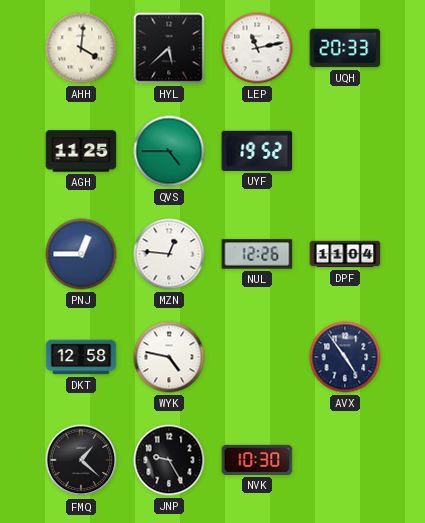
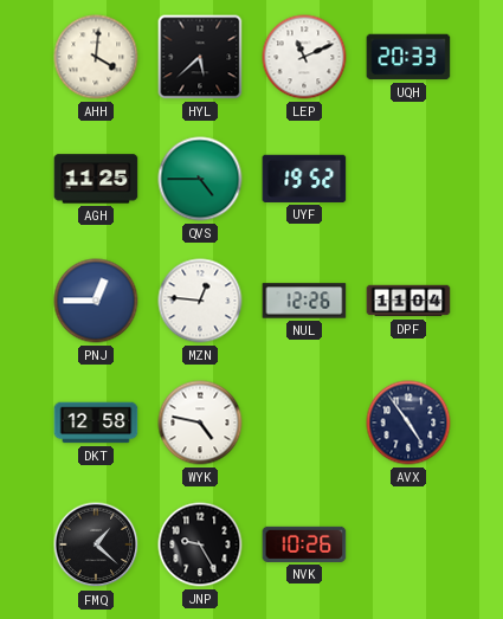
LEP: 11:13 -> 11:11
NVK: 10:30 -> 10:26
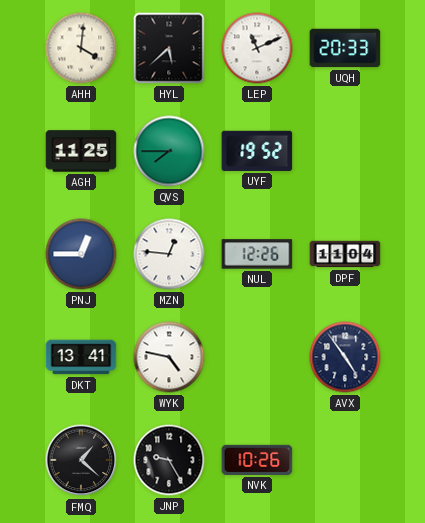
QVS: 4:45 -> 7:45
DKT: 12:58 -> 13:41
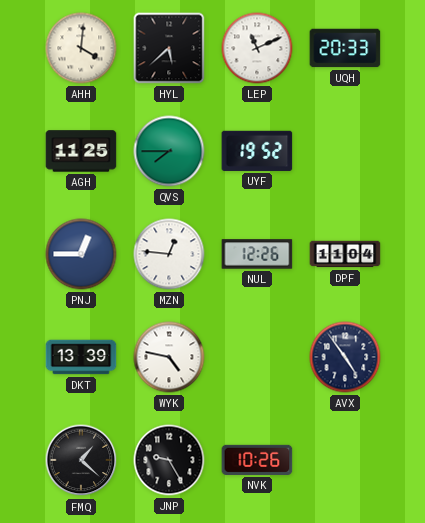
DKT: 13:41 -> 13:39
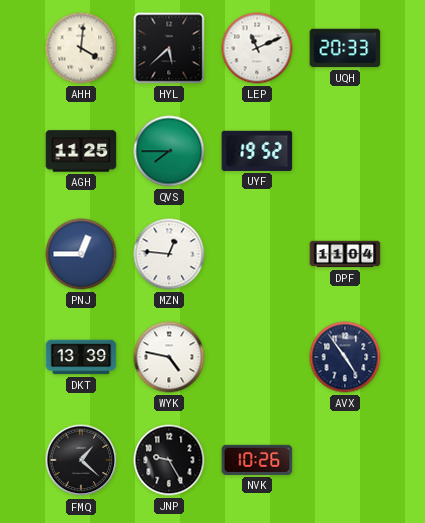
NUL: 12:26 -> none
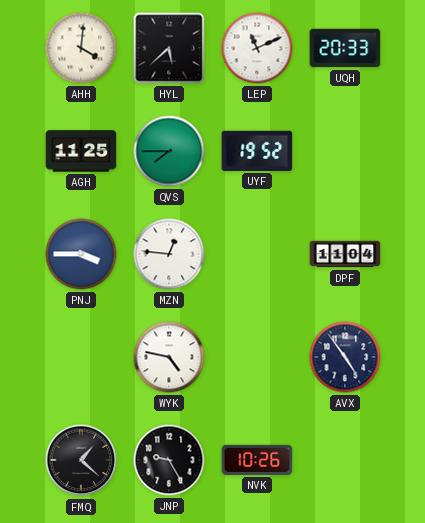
PNJ: 12:45 -> 3:45
DKT: 13:39 -> none
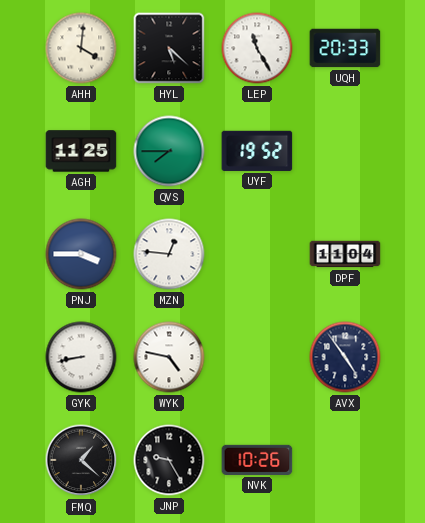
HYL: 5:38 -> 5:22
LEP: 11:11 -> 11:25
GYK: none -> 8:43
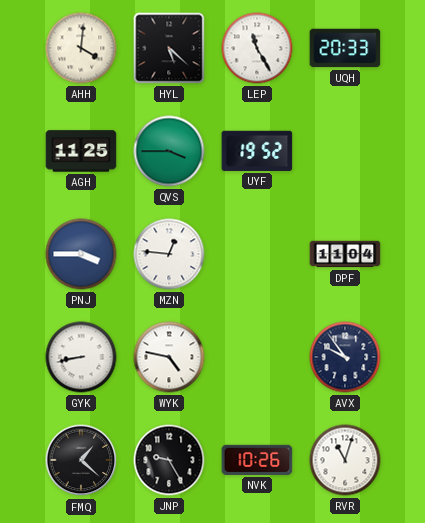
QVS: 7:45 -> 3:45
AVX: 4:54 -> 9:54
RVR: none -> 11:03
